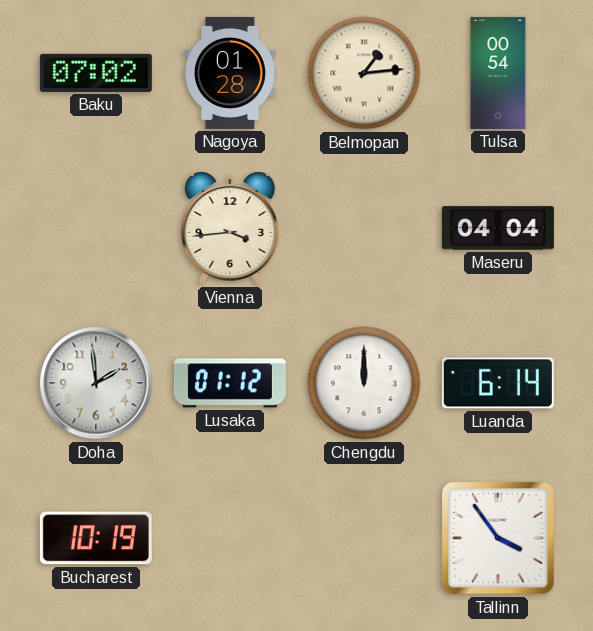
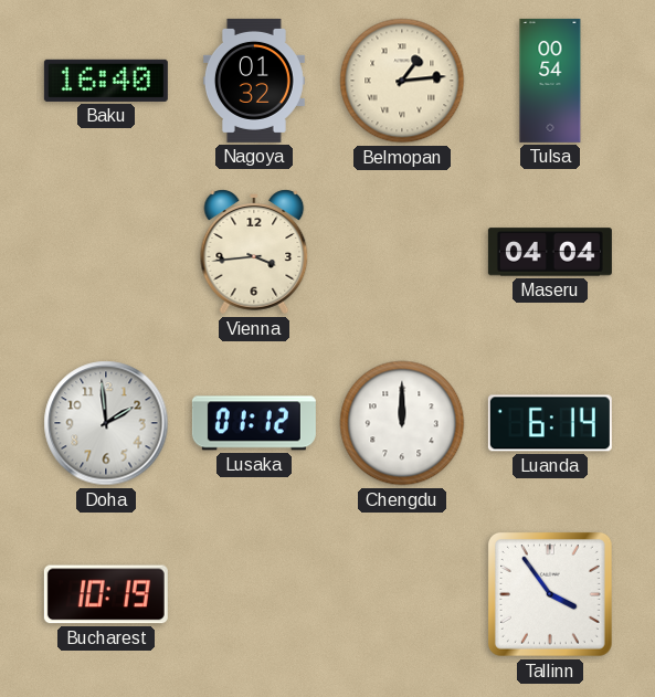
Baku: 07:02 -> 16:40
Nagoya: 01:28 -> 01:32
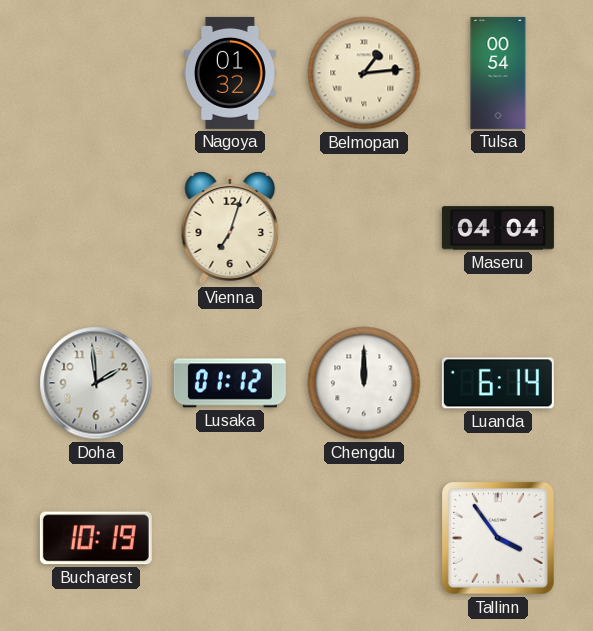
Baku: 16:40 -> none
Vienna: 3:44 -> 7:03
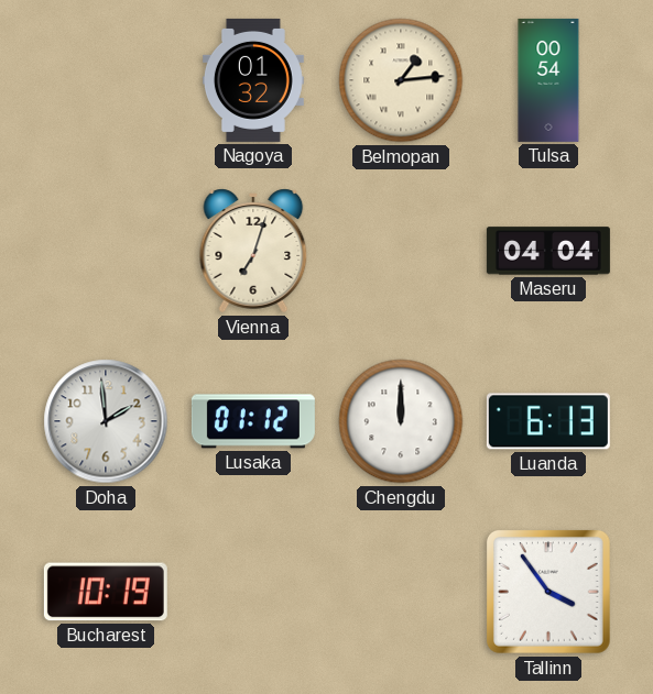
Luanda: 6:14 -> 6:13
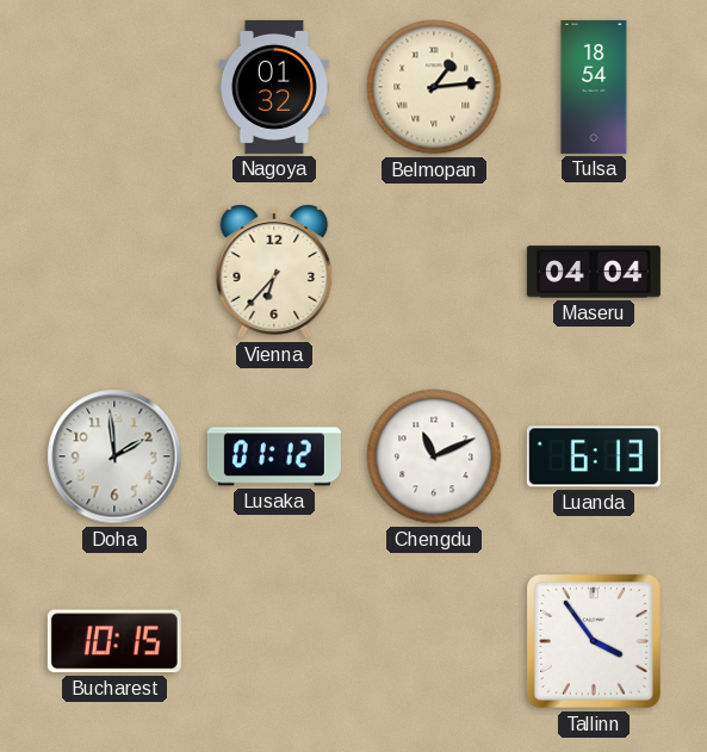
Tulsa: 00:54 -> 18:54
Vienna: 7:03 -> 6:37
Chengdu: 12:00 -> 11:11
Bucharest: 10:19 -> 10:15
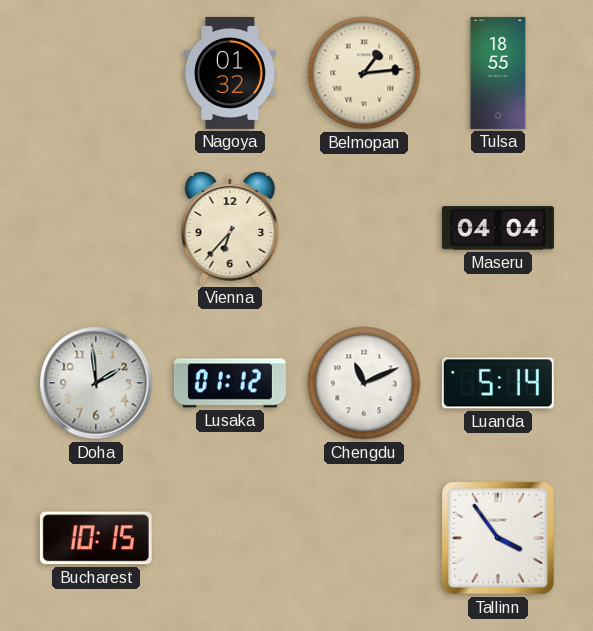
Tulsa: 18:54 -> 18:55
Luanda: 6:13 -> 5:14
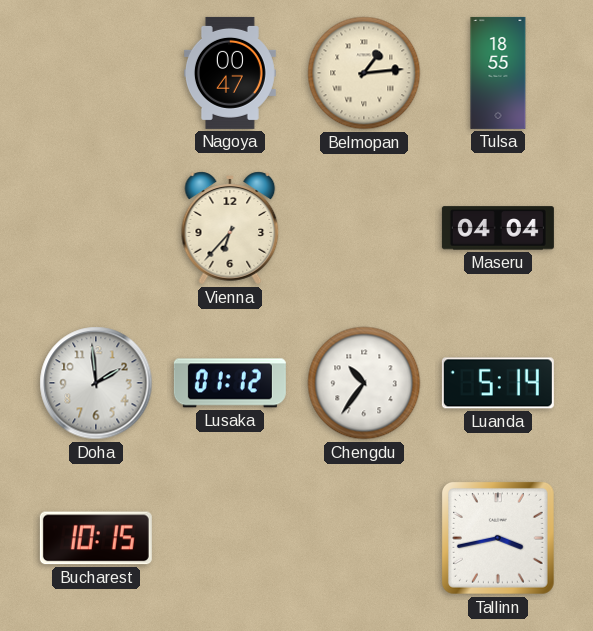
Nagoya: 01:32 -> 00:47
Chengdu: 11:11 -> 10:36
Tallinn: 3:54 -> 3:43
